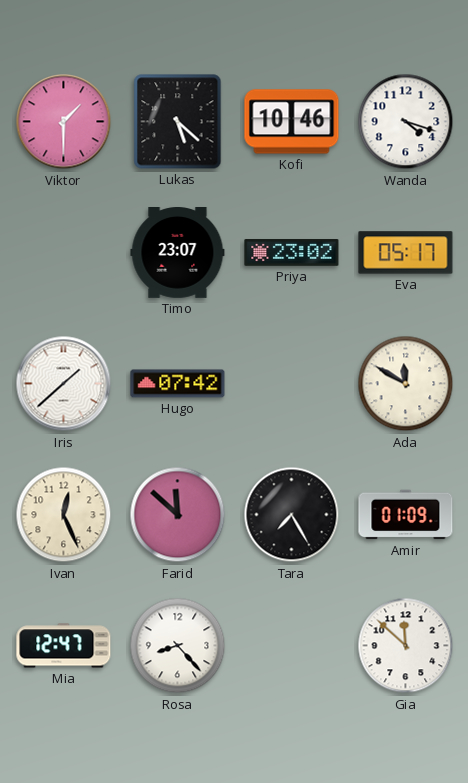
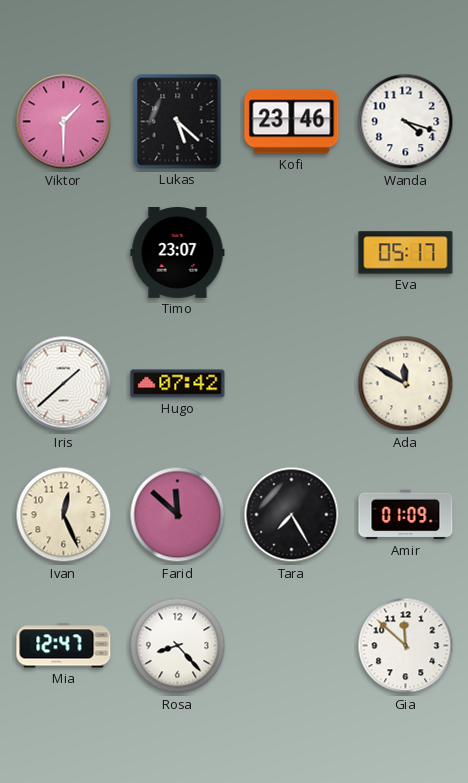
Kofi: 10:46 -> 23:46
Priya: 23:02 -> none
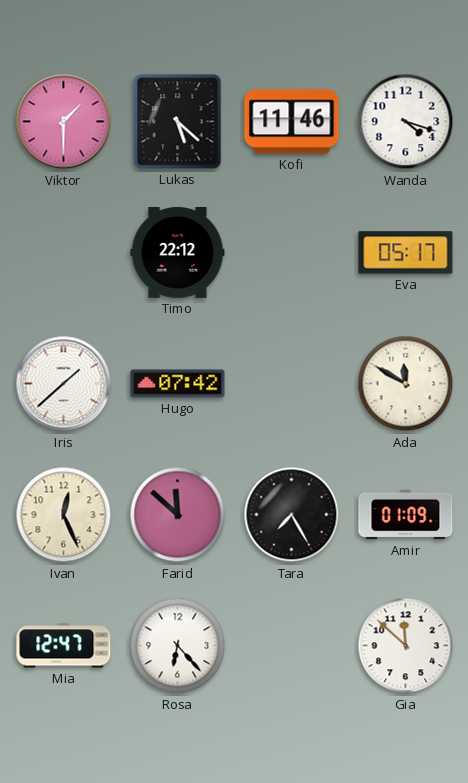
Kofi: 23:46 -> 11:46
Timo: 23:07 -> 22:12
Rosa: 8:23 -> 6:23
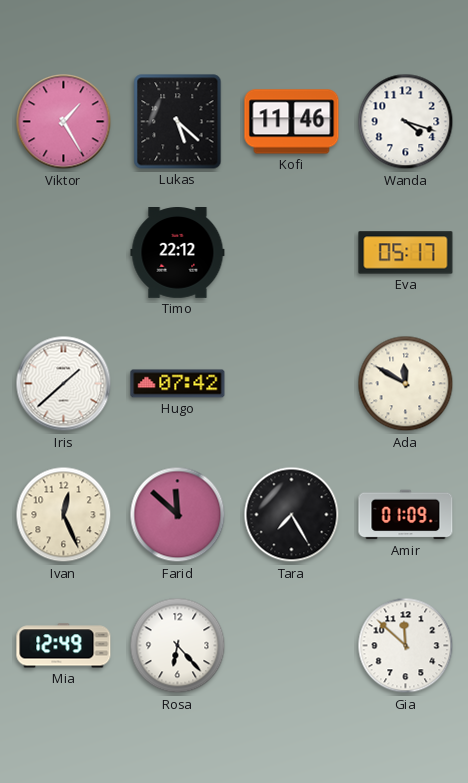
Viktor: 1:30 -> 1:25
Mia: 12:47 -> 12:49
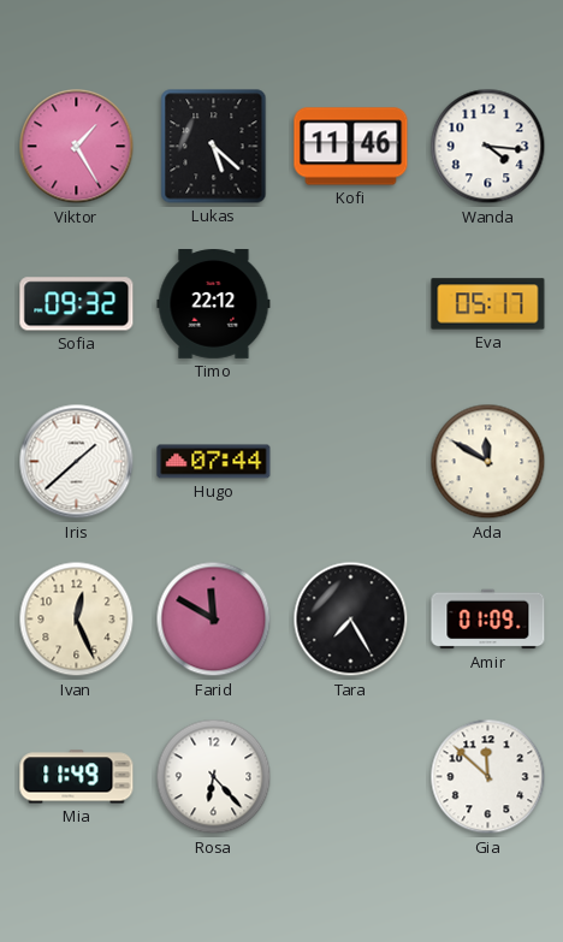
Wanda: 4:18 -> 4:16
Sofia: none -> 09:32
Hugo: 07:42 -> 07:44
Farid: 11:52 -> 11:50
Mia: 12:49 -> 11:49
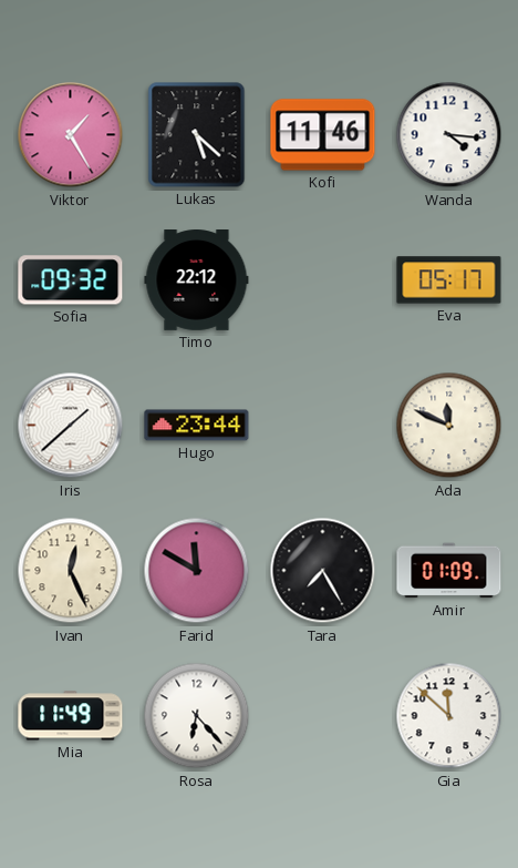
Hugo: 07:44 -> 23:44
Ada: 11:50 -> 11:49
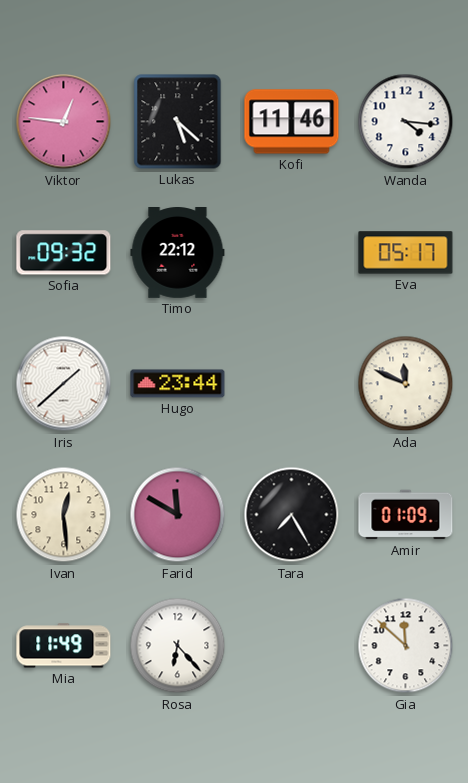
Viktor: 1:25 -> 12:46
Ivan: 12:26 -> 12:29
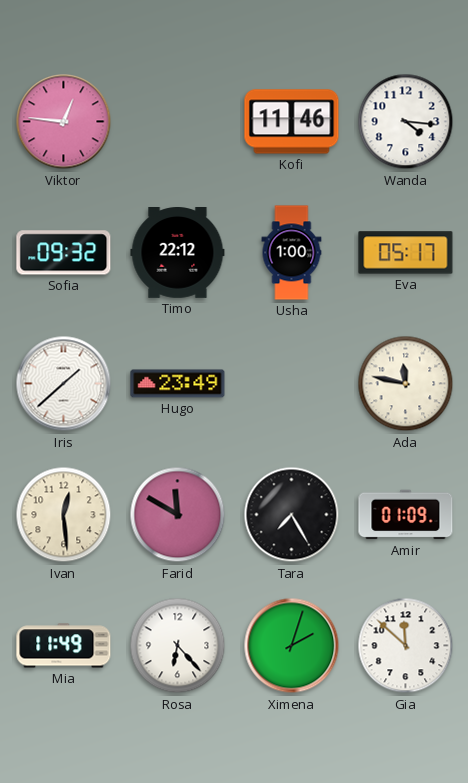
Lukas: 5:22 -> none
Usha: none -> 1:00
Hugo: 23:44 -> 23:49
Ada: 11:49 -> 11:47
Ximena: none -> 2:03
